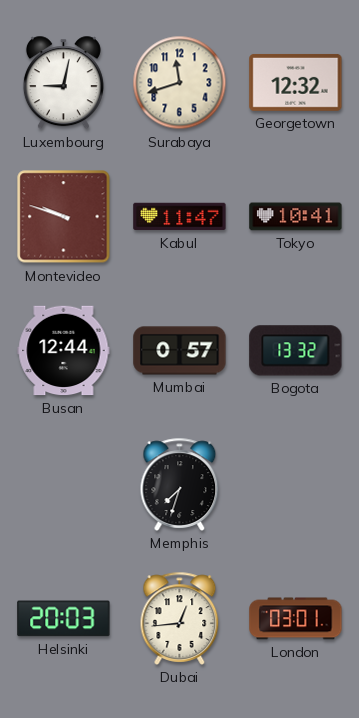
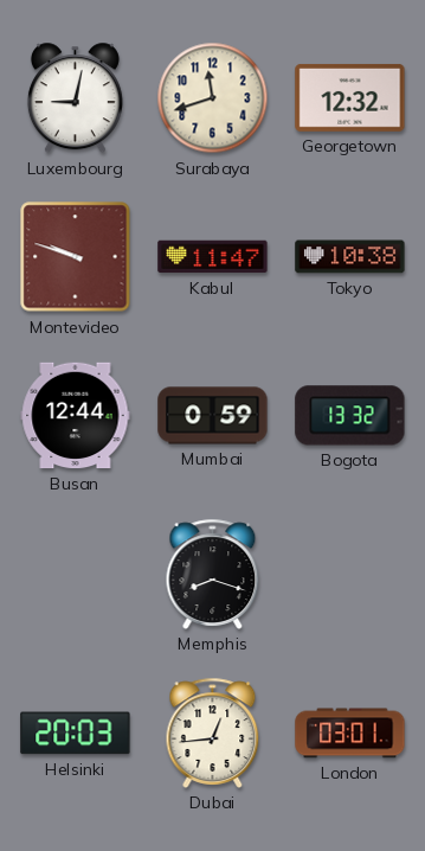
Tokyo: 10:41 -> 10:38
Mumbai: 0:57 -> 0:59
Memphis: 7:33 -> 8:18
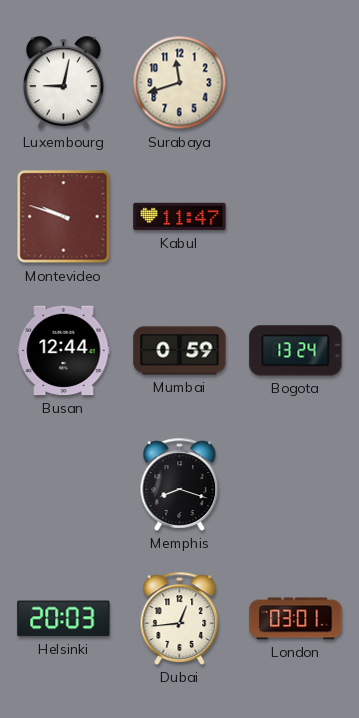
Georgetown: 12:32 -> none
Tokyo: 10:38 -> none
Bogota: 13:32 -> 13:24
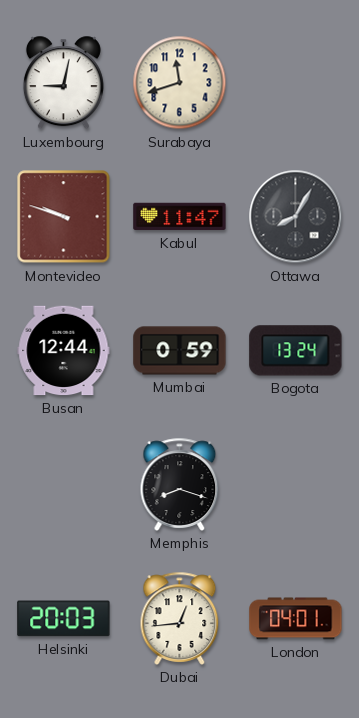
Ottawa: none -> 8:05
London: 03:01 -> 04:01
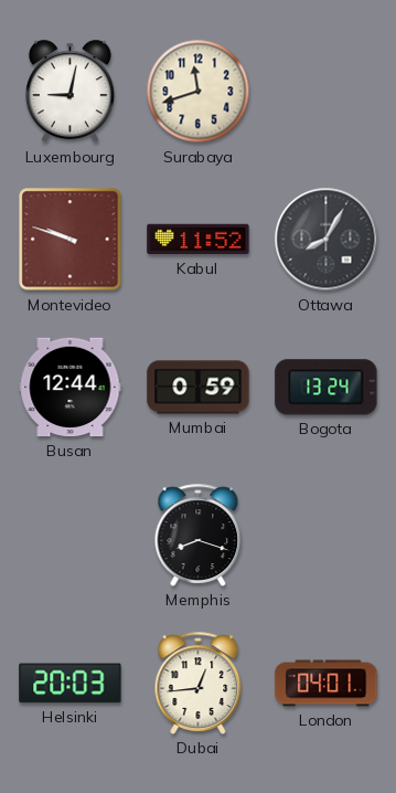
Kabul: 11:47 -> 11:52
